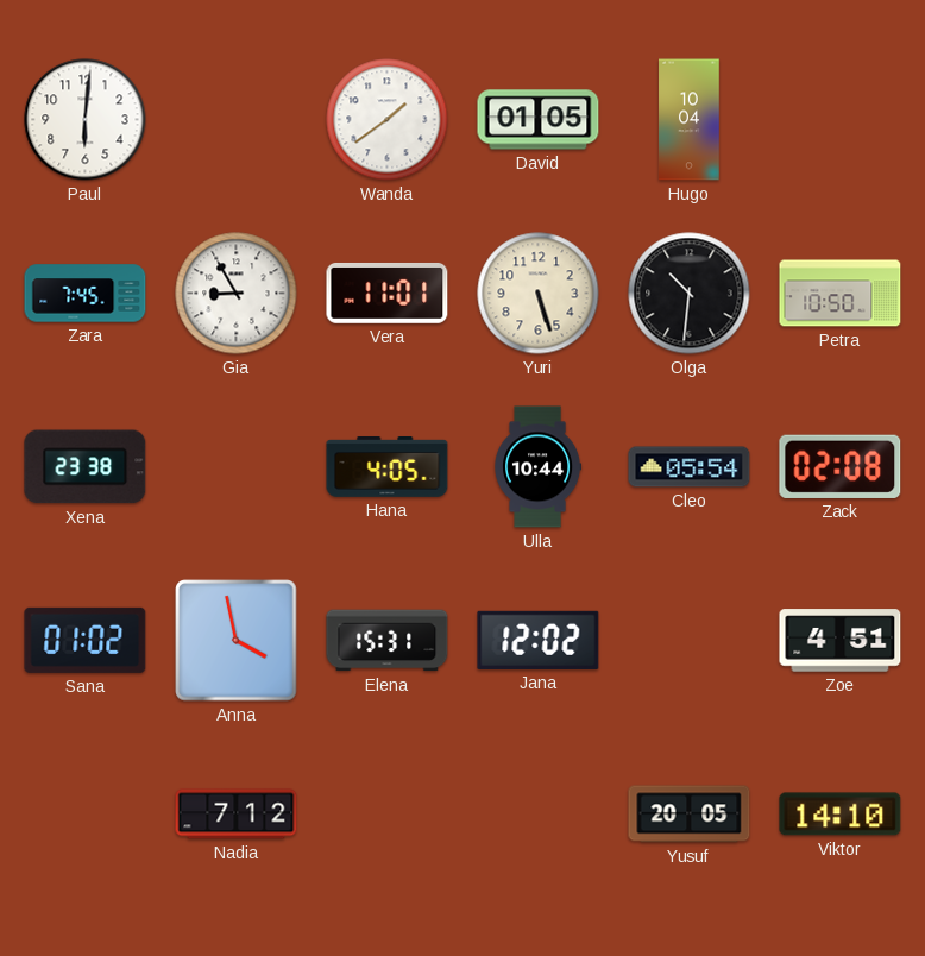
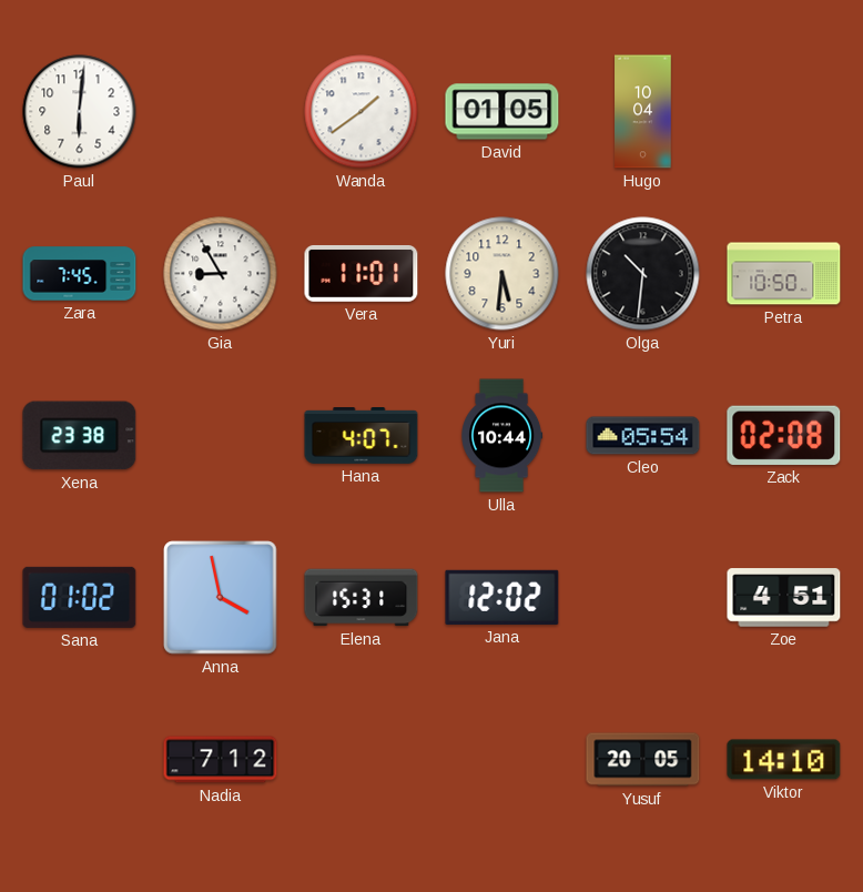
Yuri: 5:27 -> 5:31
Hana: 4:05 -> 4:07
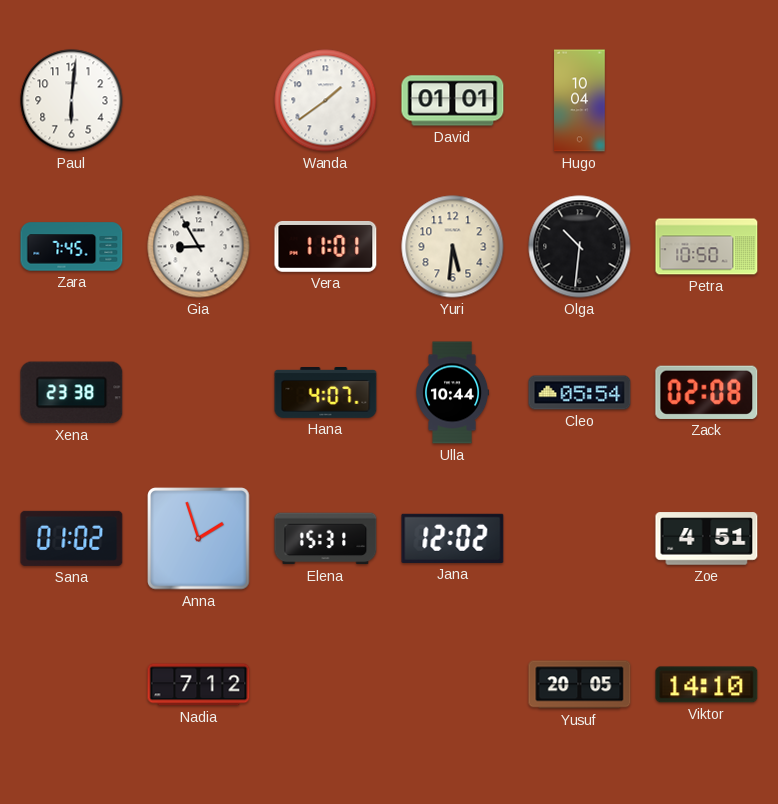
David: 01:05 -> 01:01
Anna: 3:58 -> 1:57
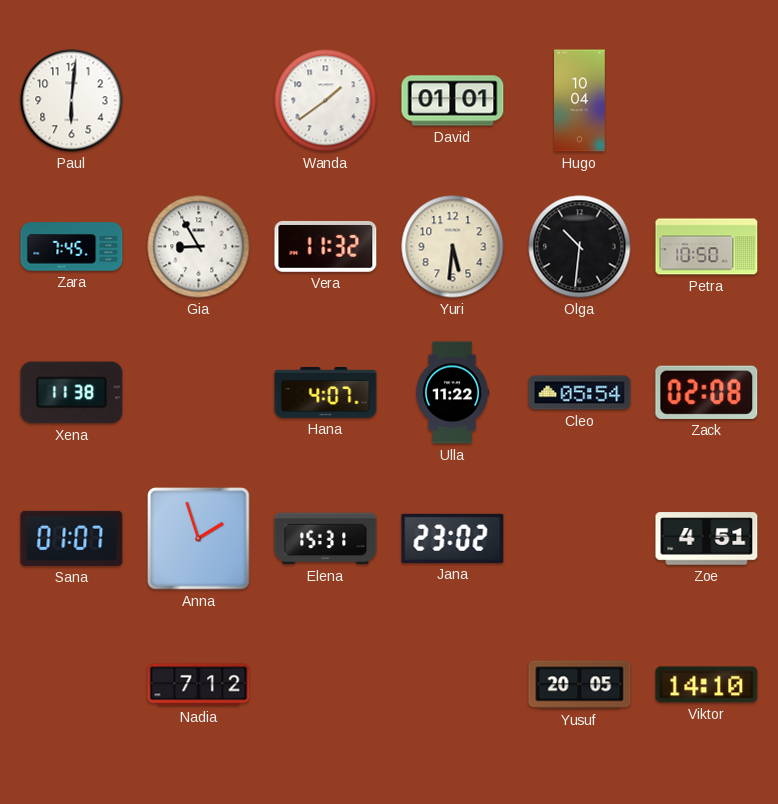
Vera: 11:01 -> 11:32
Xena: 23:38 -> 11:38
Ulla: 10:44 -> 11:22
Sana: 01:02 -> 01:07
Jana: 12:02 -> 23:02
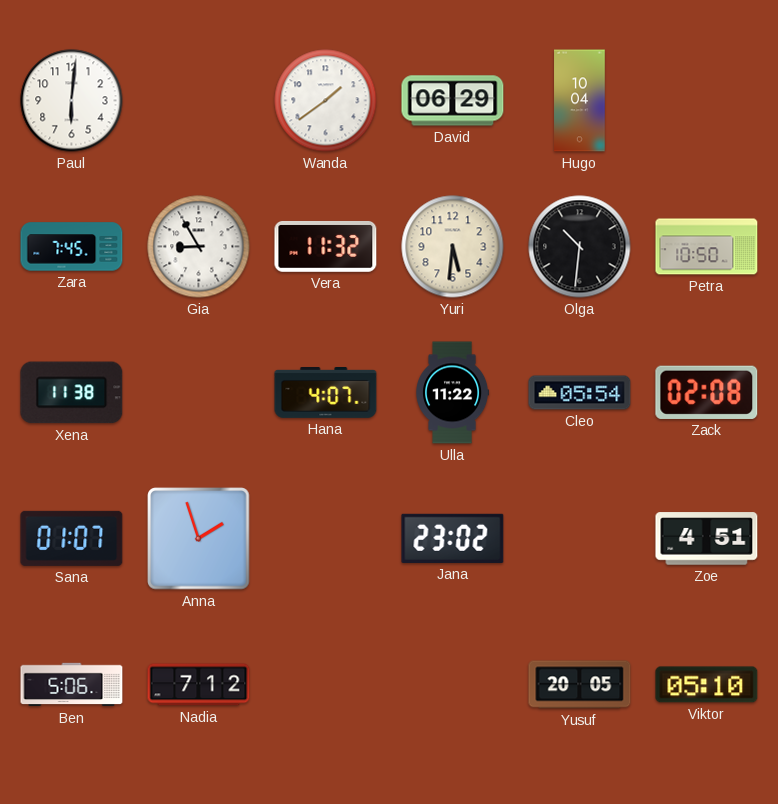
David: 01:01 -> 06:29
Elena: 15:31 -> none
Ben: none -> 5:06
Viktor: 14:10 -> 05:10
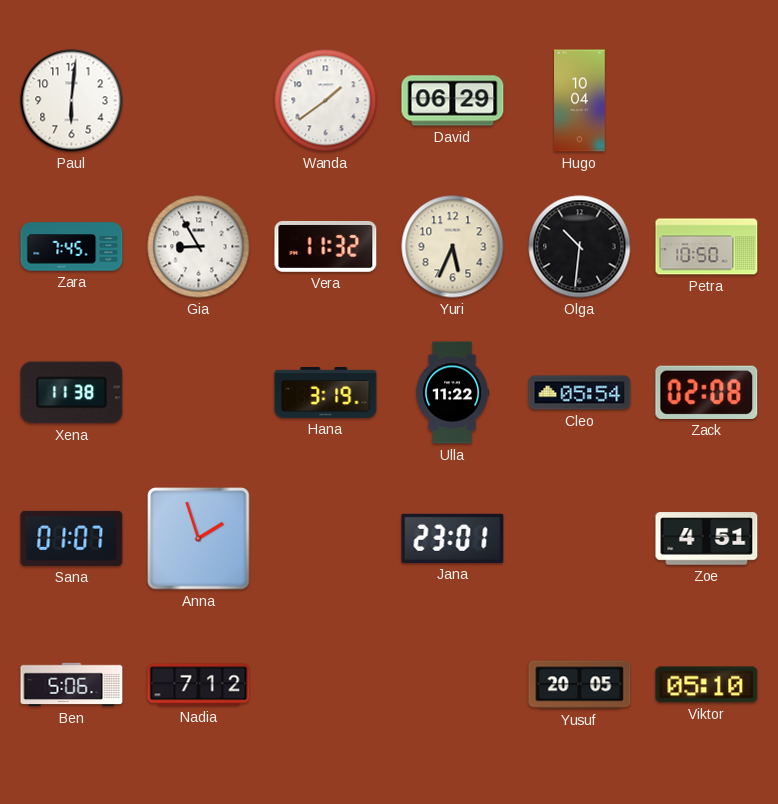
Yuri: 5:31 -> 5:34
Hana: 4:07 -> 3:19
Jana: 23:02 -> 23:01
